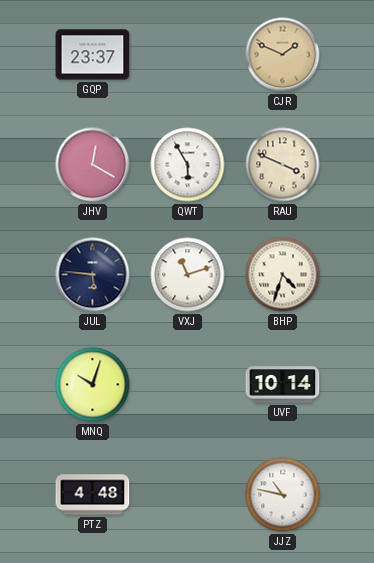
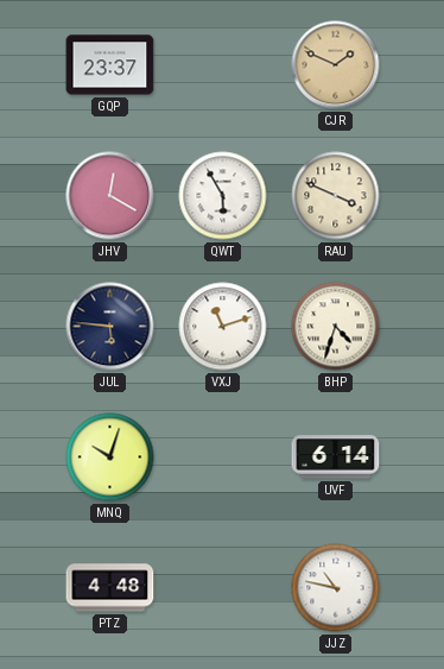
UVF: 10:14 -> 6:14
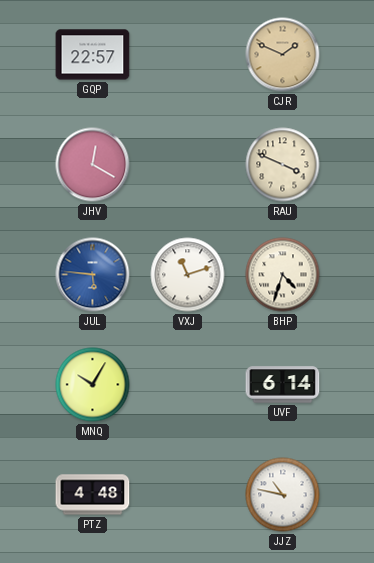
GQP: 23:37 -> 22:57
QWT: 5:55 -> none
JUL dial: navy -> blue
MNQ: 10:03 -> 10:05
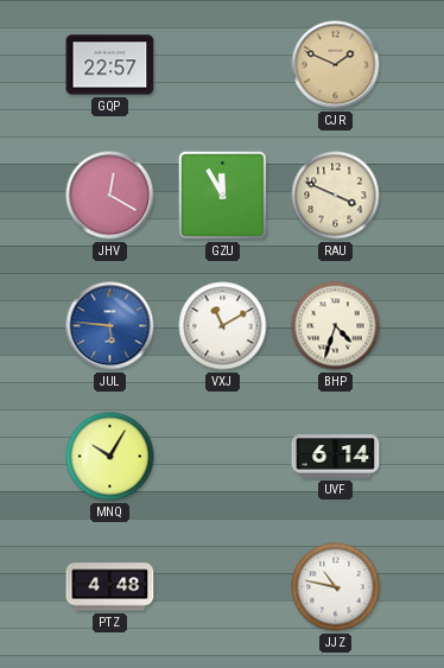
GZU: none -> 11:55
VXJ: 11:12 -> 11:10
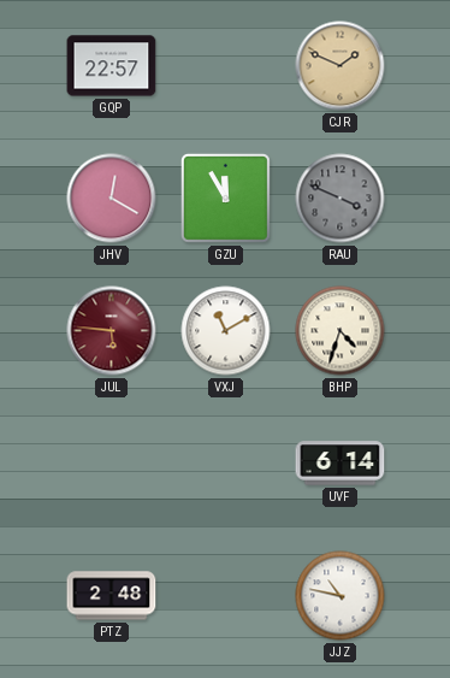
RAU dial: cream -> grey
JUL dial: blue -> burgundy
MNQ: 10:05 -> none
PTZ: 4:48 -> 2:48
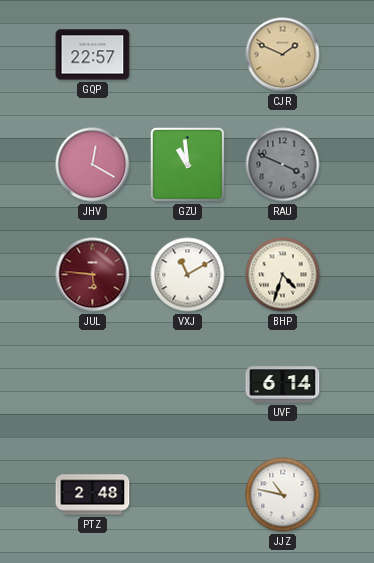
GZU: 11:55 -> 10:59
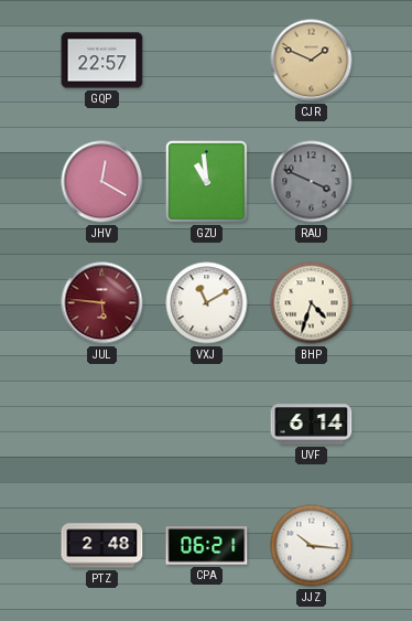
CPA: none -> 06:21
JJZ: 10:47 -> 10:16
